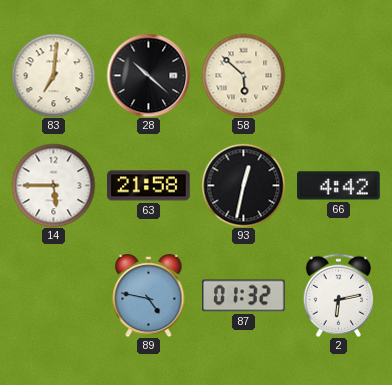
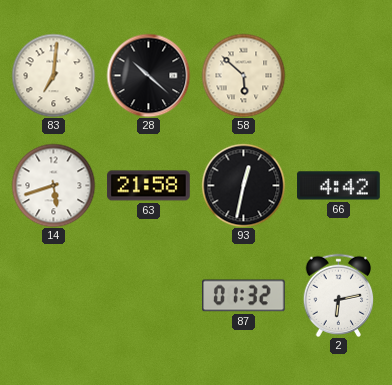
14: 5:45 -> 5:42
89: 4:47 -> none
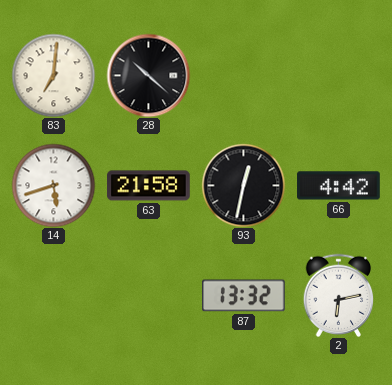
58: 5:52 -> none
87: 01:32 -> 13:32
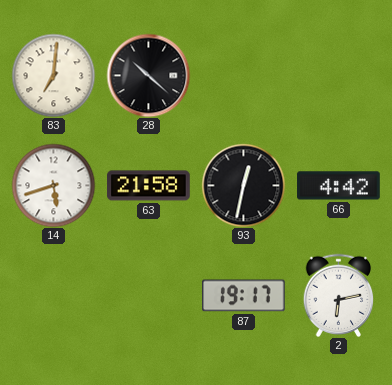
87: 13:32 -> 19:17
